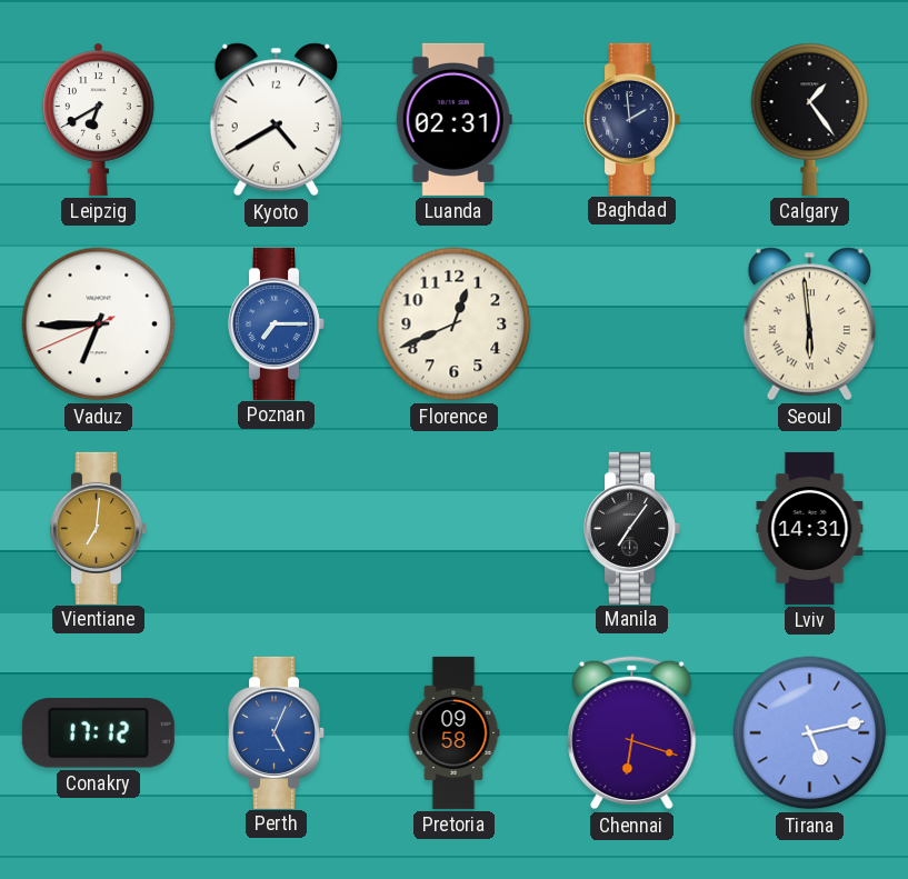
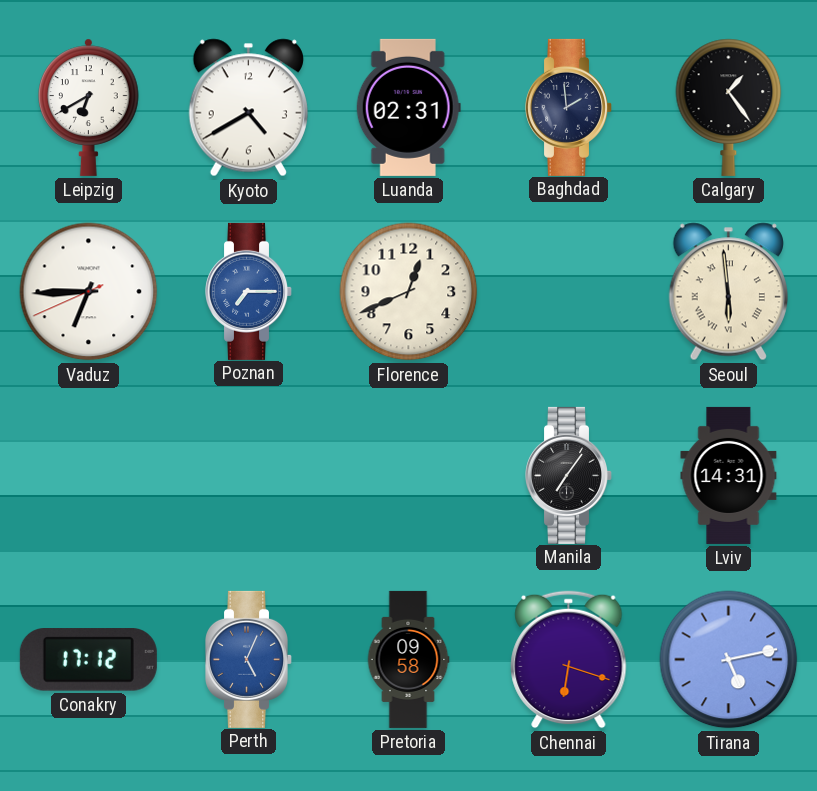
Vientiane: 7:01 -> none
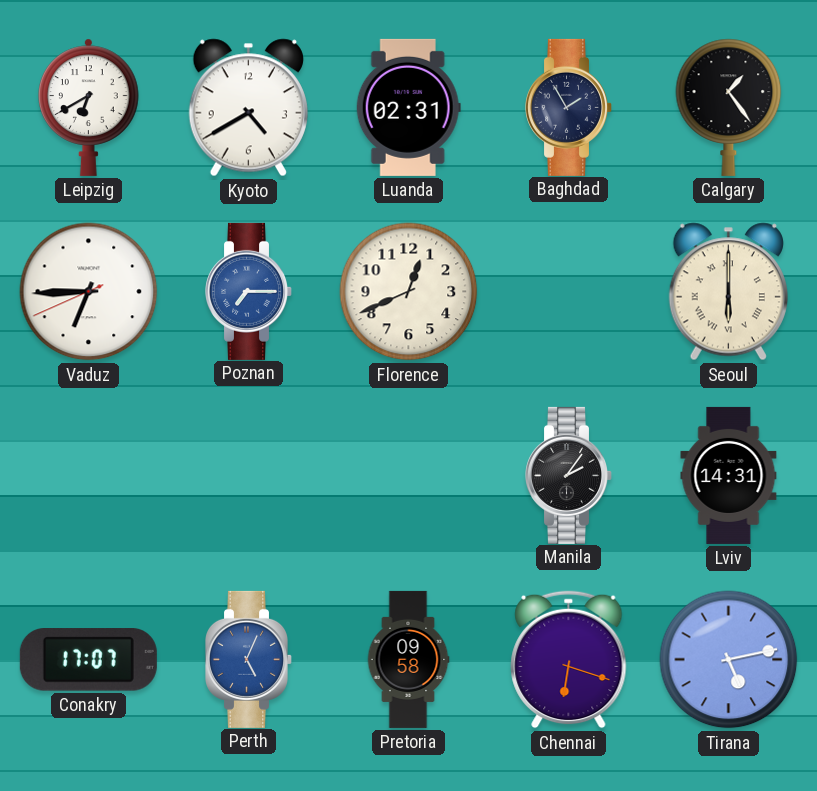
Baghdad: 1:59 -> 1:55
Seoul: 5:59 -> 6:00
Manila: 7:06 -> 2:06
Conakry: 17:12 -> 17:07
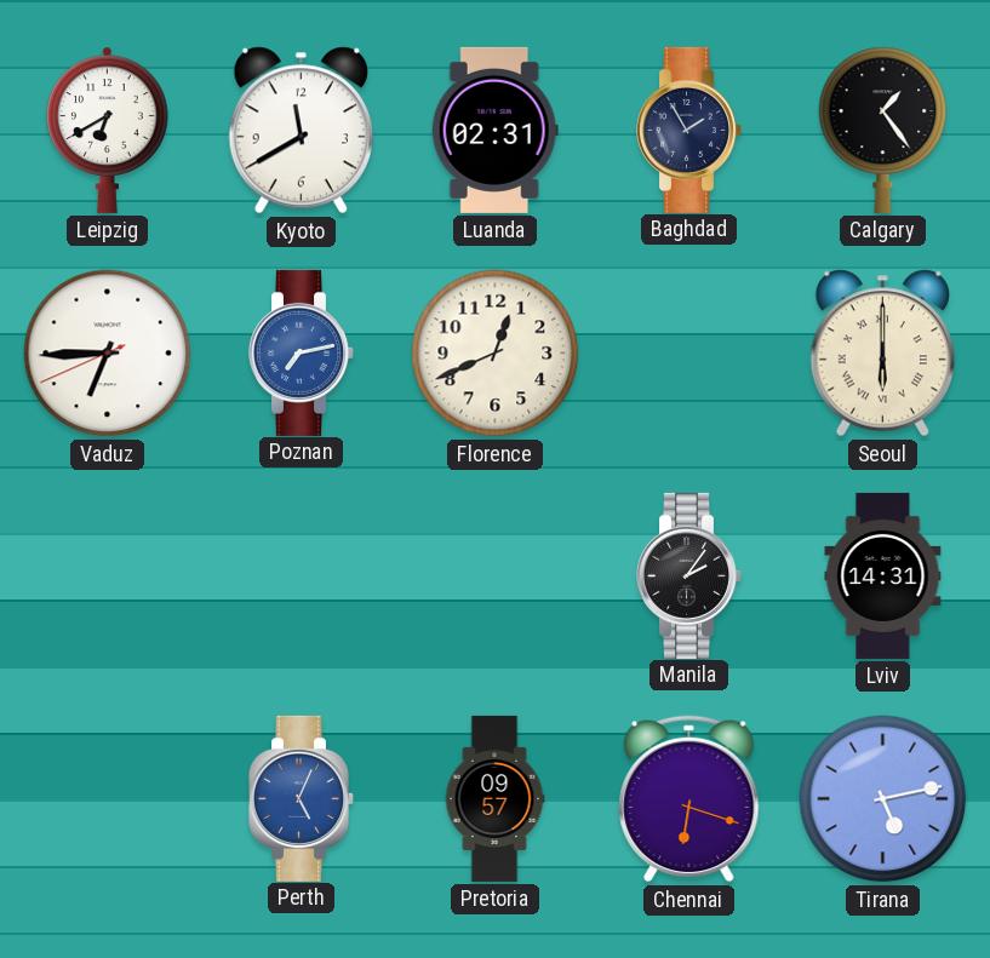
Kyoto: 4:40 -> 11:40
Poznan: 7:15 -> 7:13
Conakry: 17:07 -> none
Pretoria: 09:58 -> 09:57
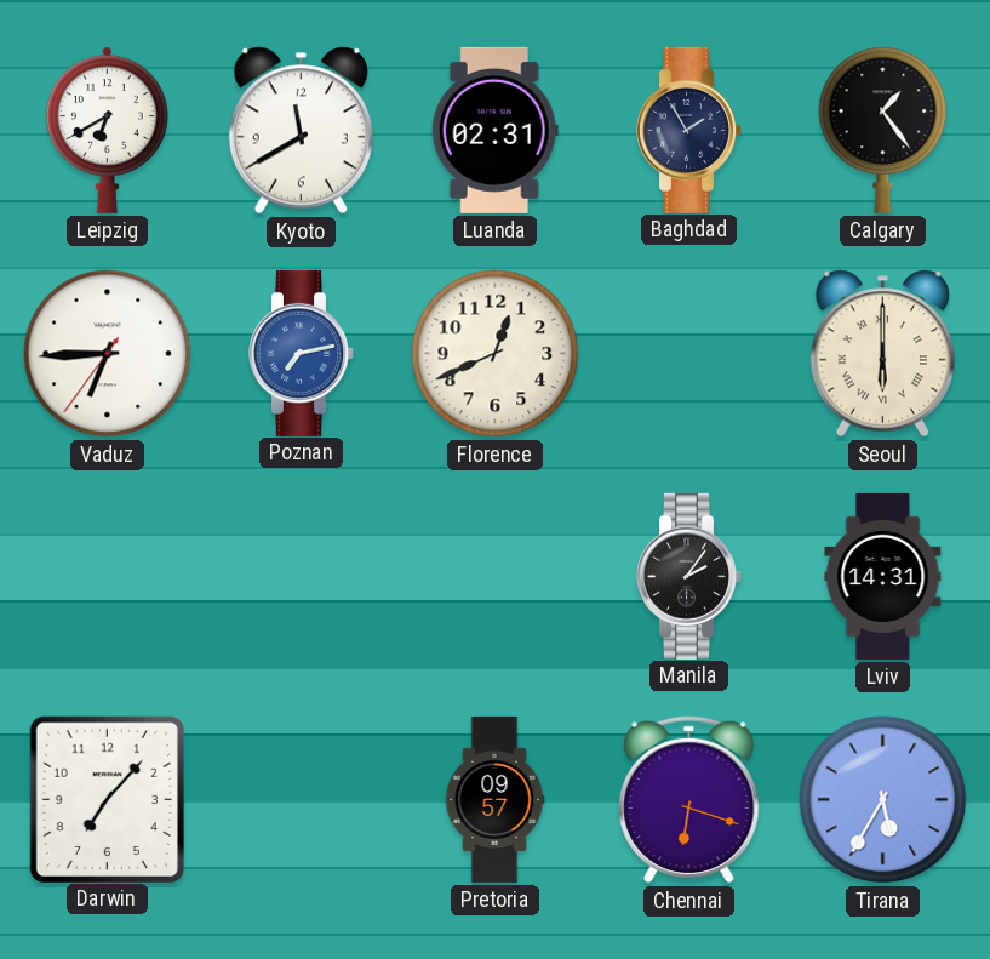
Vaduz: 6:44:41 -> 6:44:36
Darwin: none -> 7:07
Perth: 5:04 -> none
Tirana: 5:13 -> 5:35
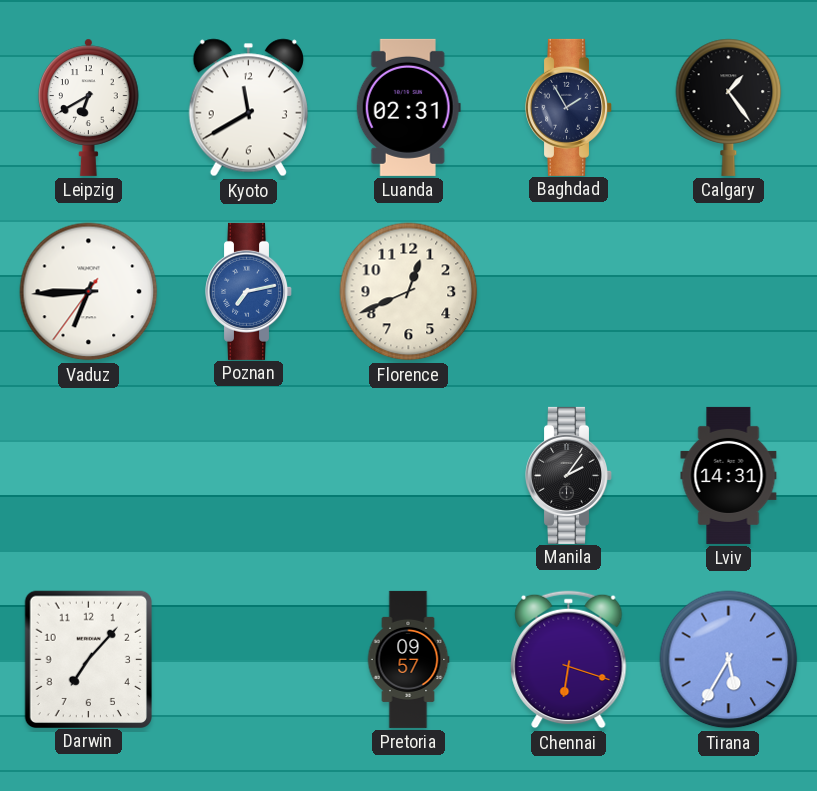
Seoul: 6:00 -> none
